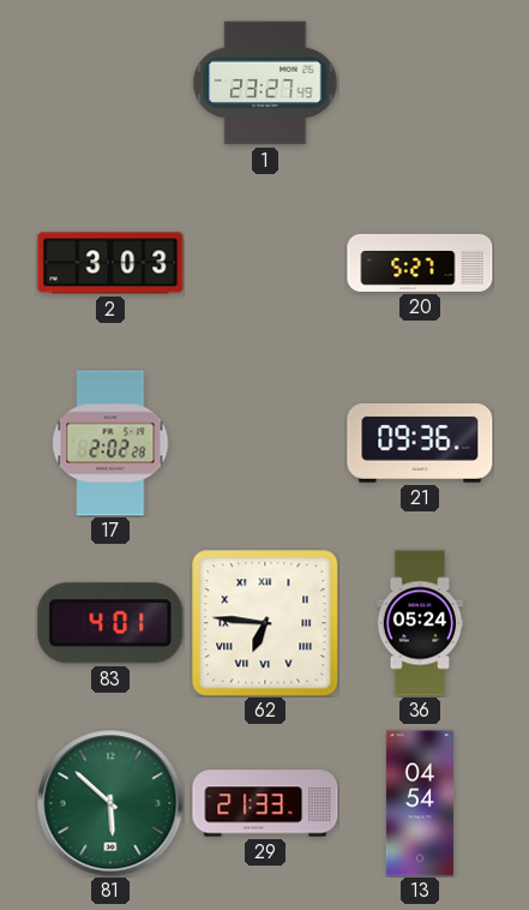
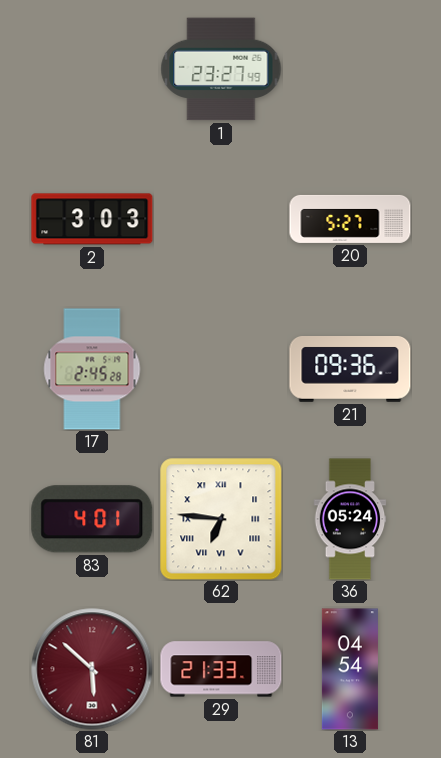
17: 2:02 -> 2:45
81 dial: green -> burgundy
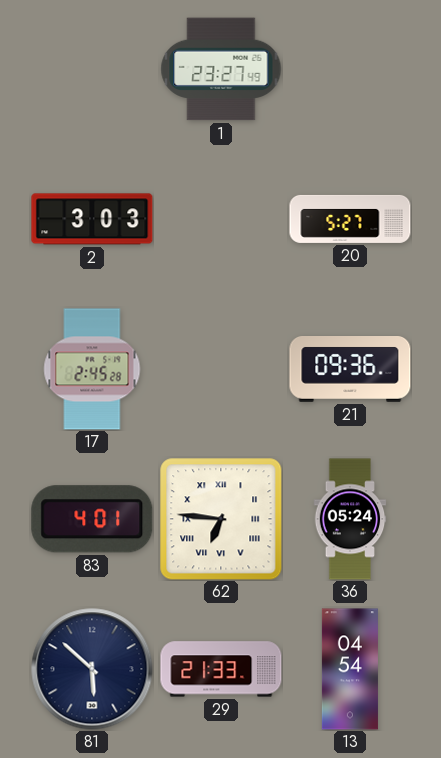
81 dial: burgundy -> navy
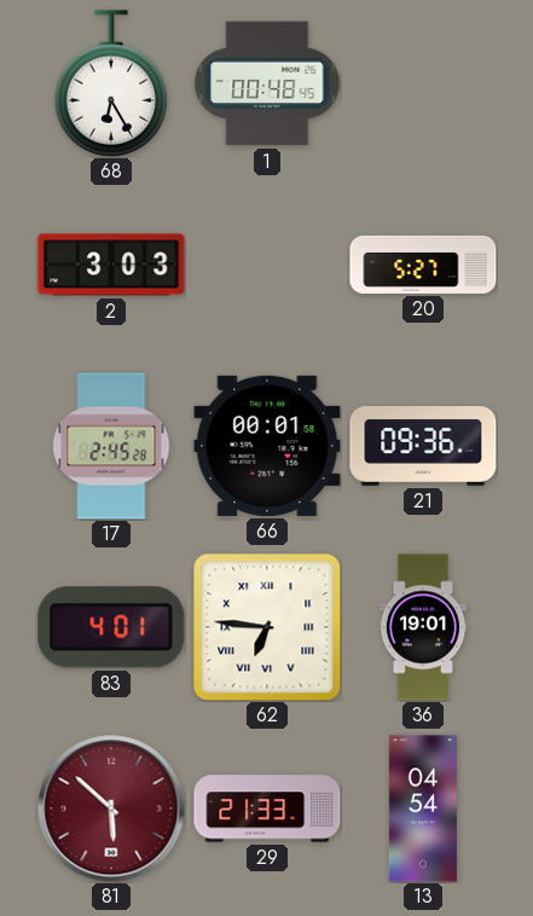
68: none -> 6:25
1: 23:27 -> 00:48
66: none -> 00:01
36: 05:24 -> 19:01
81 dial: navy -> burgundy
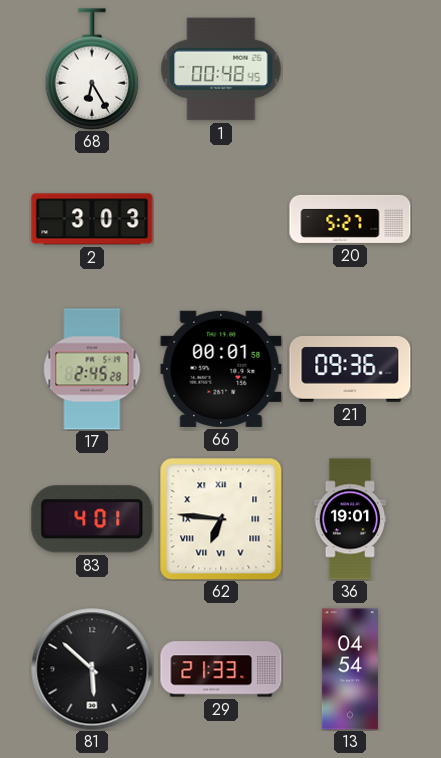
81 dial: burgundy -> black
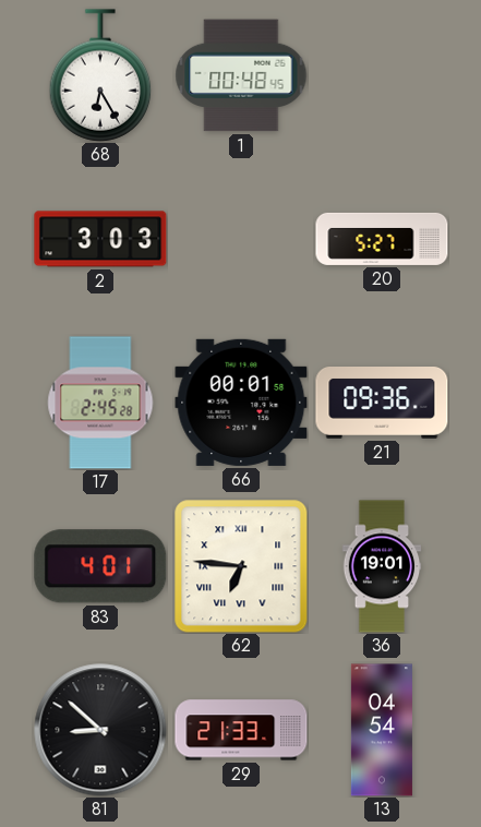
81: 5:52 -> 8:52
